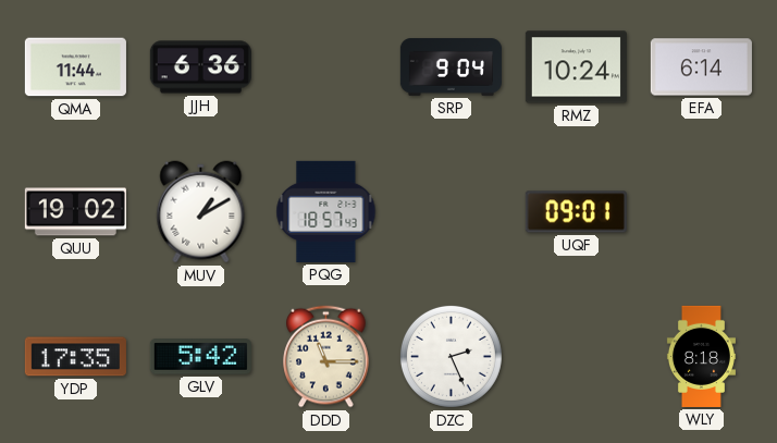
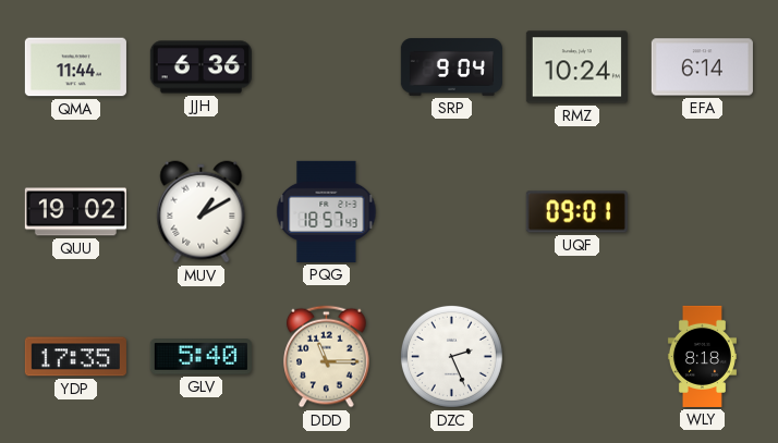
GLV: 5:42 -> 5:40
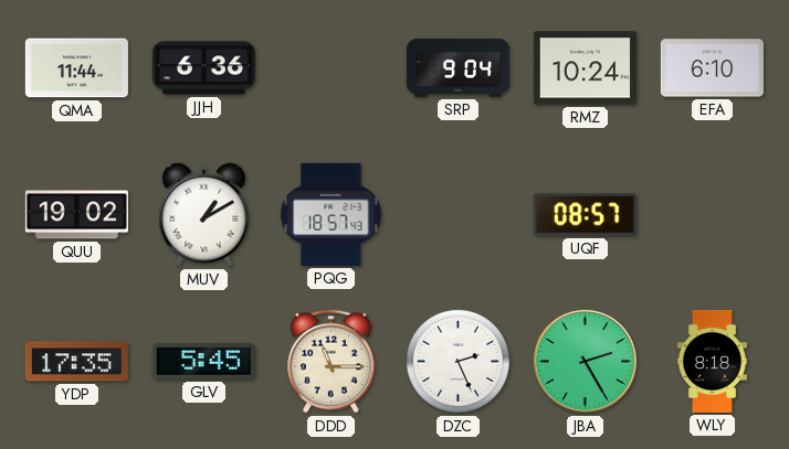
EFA: 6:14 -> 6:10
UQF: 09:01 -> 08:57
GLV: 5:40 -> 5:45
JBA: none -> 2:25
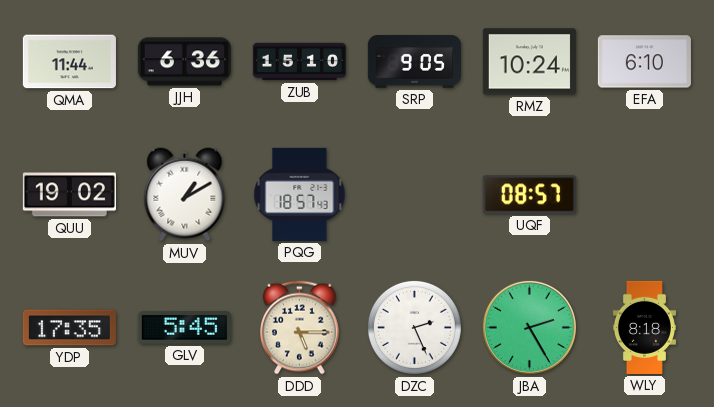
ZUB: none -> 15:10
SRP: 9:04 -> 9:05
DDD: 11:15 -> 5:15
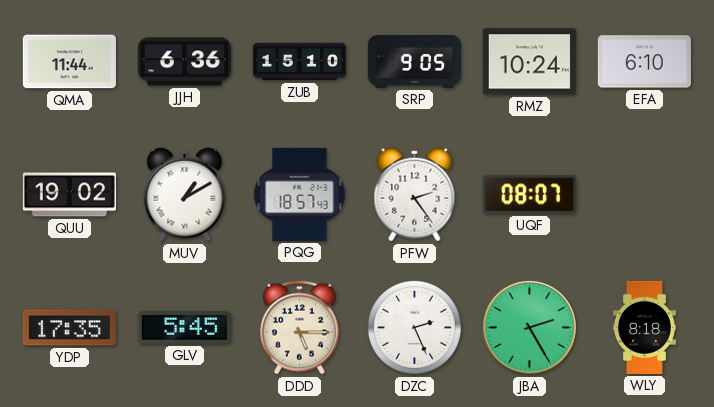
PFW: none -> 2:24
UQF: 08:57 -> 08:07
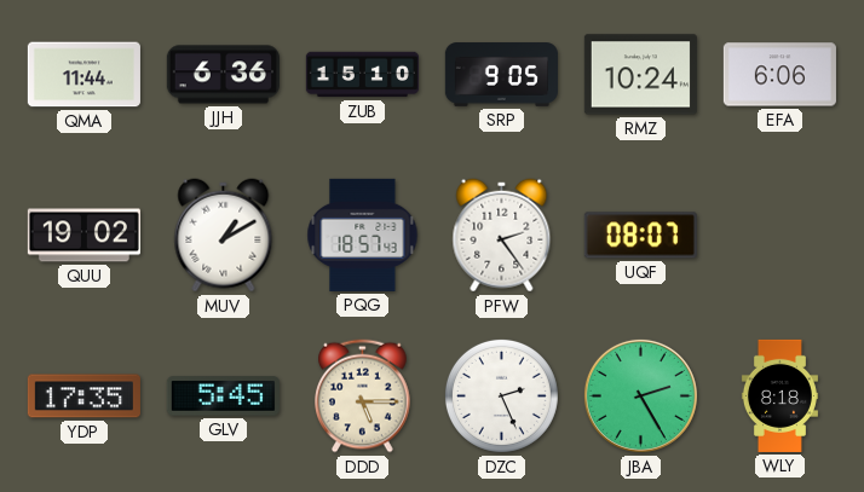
EFA: 6:10 -> 6:06
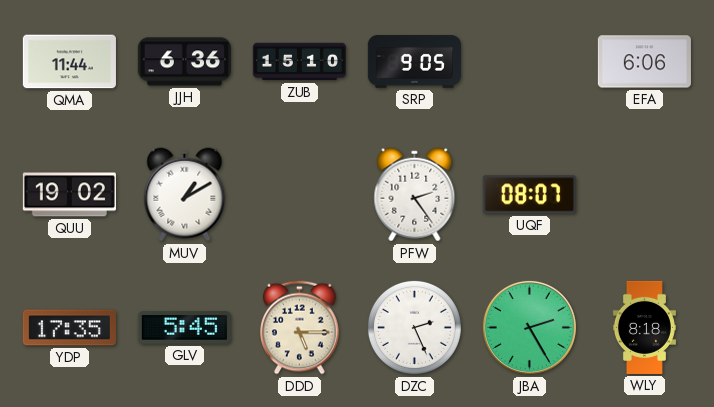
RMZ: 10:24 -> none
PQG: 18:57 -> none
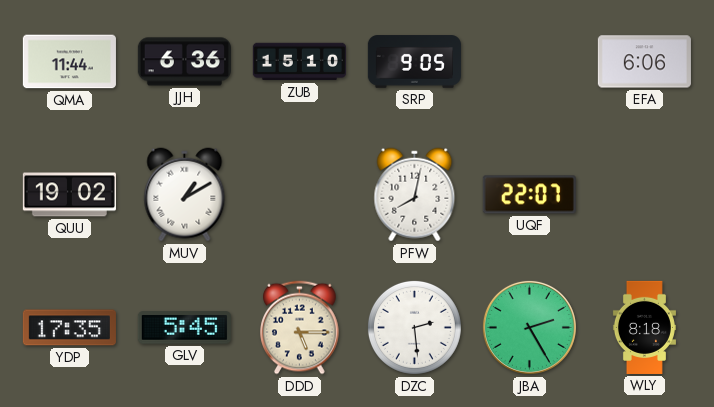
PFW: 2:24 -> 8:02
UQF: 08:07 -> 22:07
DZC: 2:26 -> 2:29
